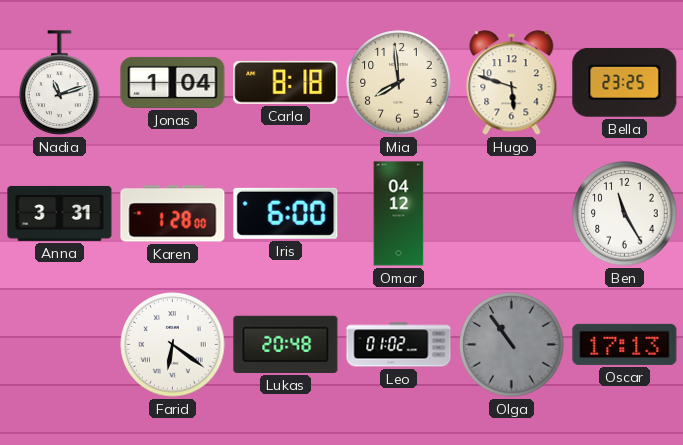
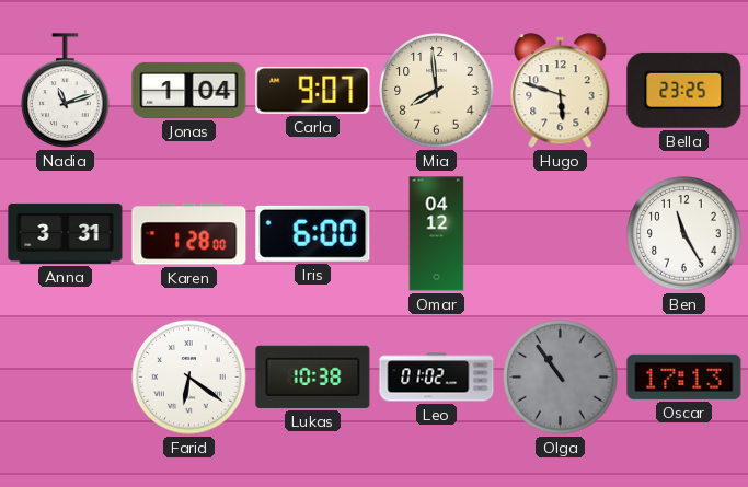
Carla: 8:18 -> 9:07
Lukas: 20:48 -> 10:38
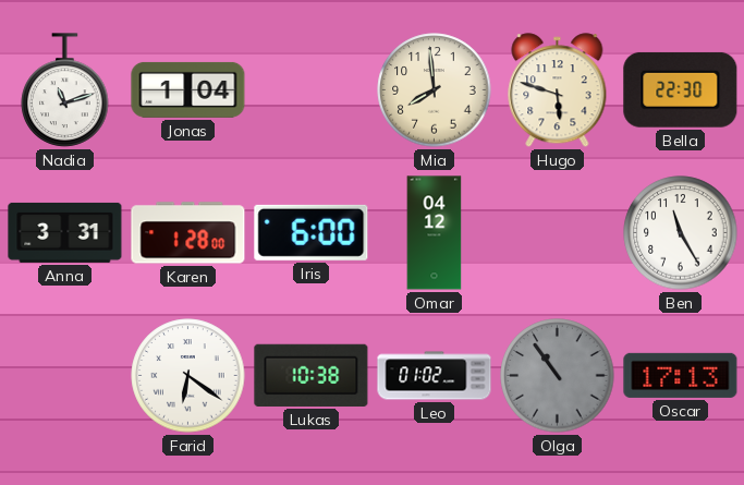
Carla: 9:07 -> none
Bella: 23:25 -> 22:30
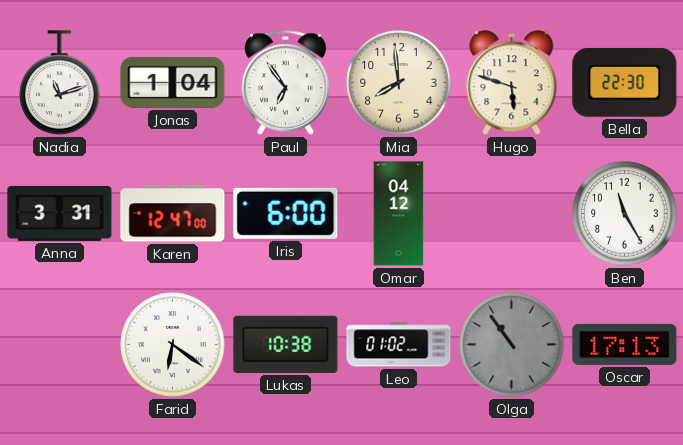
Paul: none -> 6:54
Karen: 1:28 -> 12:47
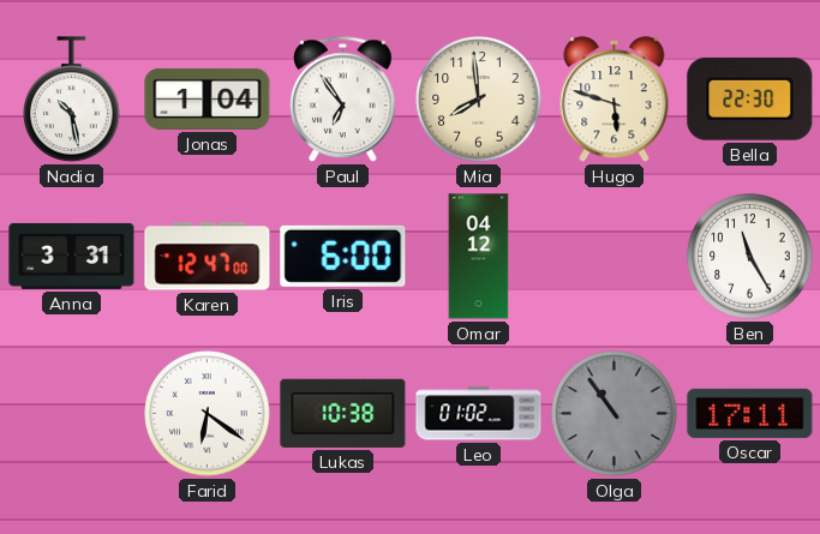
Nadia: 11:12 -> 10:28
Oscar: 17:13 -> 17:11
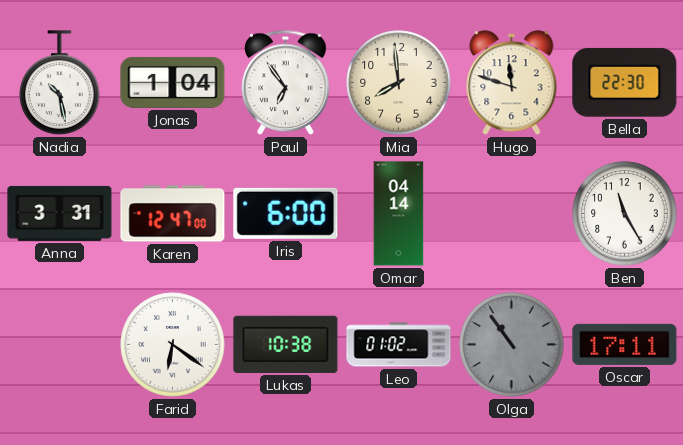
Hugo: 5:48 -> 11:48
Omar: 04:12 -> 04:14
